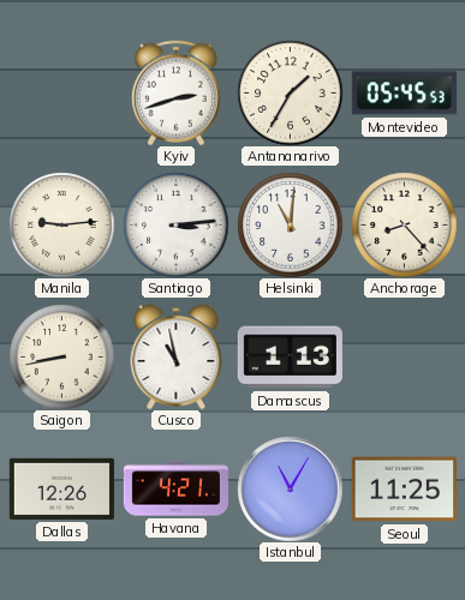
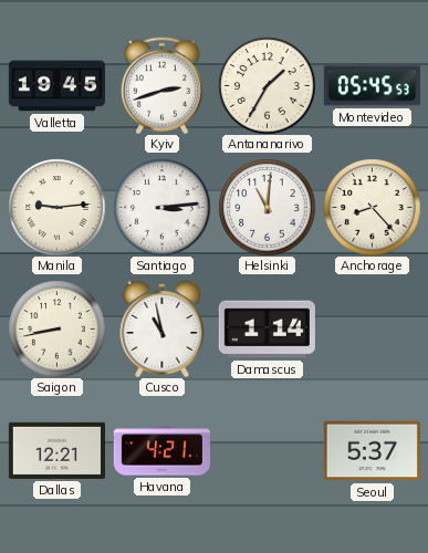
Valletta: none -> 19:45
Damascus: 1:13 -> 1:14
Dallas: 12:26 -> 12:21
Istanbul: 11:05 -> none
Seoul: 11:25 -> 5:37
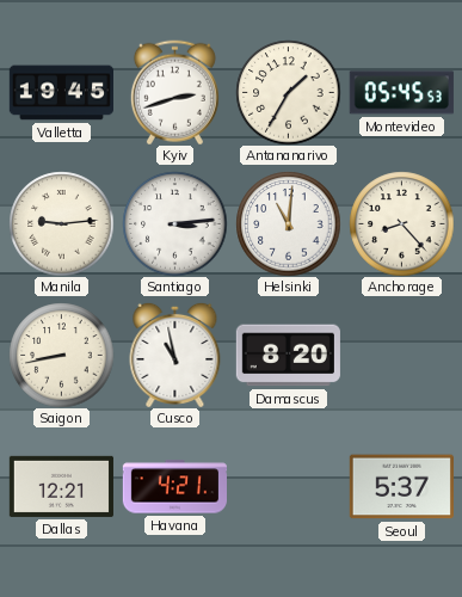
Damascus: 1:14 -> 8:20
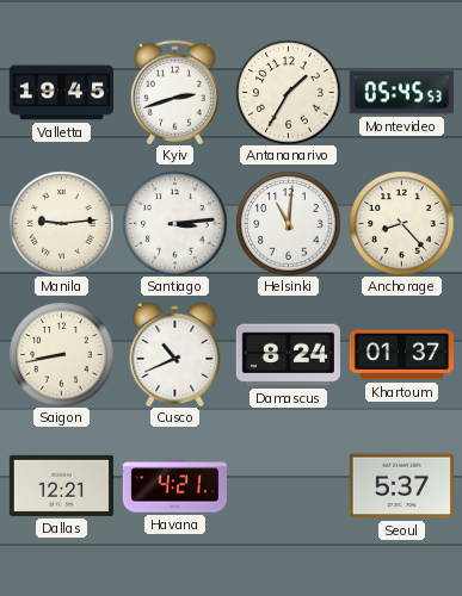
Cusco: 10:58 -> 10:41
Damascus: 8:20 -> 8:24
Khartoum: none -> 01:37
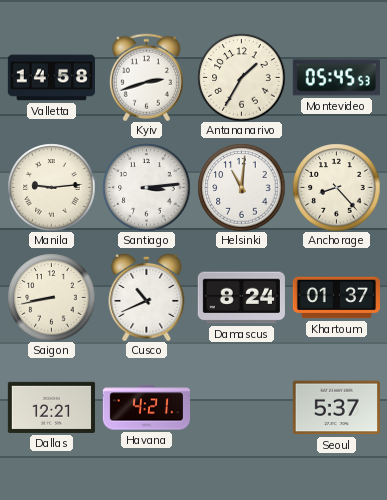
Valletta: 19:45 -> 14:58
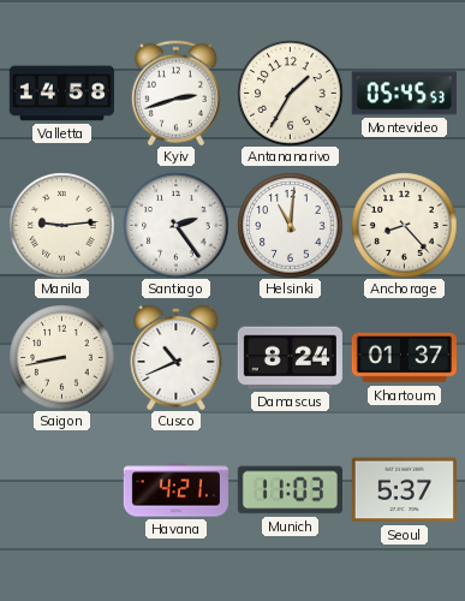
Santiago: 3:14 -> 2:24
Dallas: 12:21 -> none
Munich: none -> 11:03
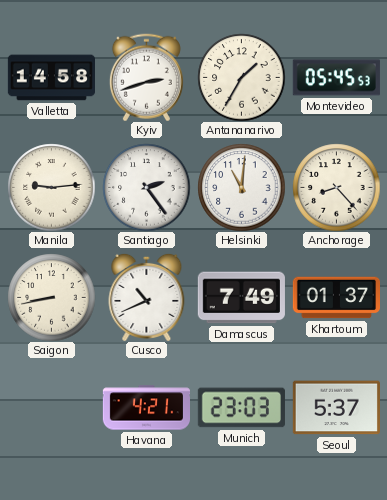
Damascus: 8:24 -> 7:49
Munich: 11:03 -> 23:03
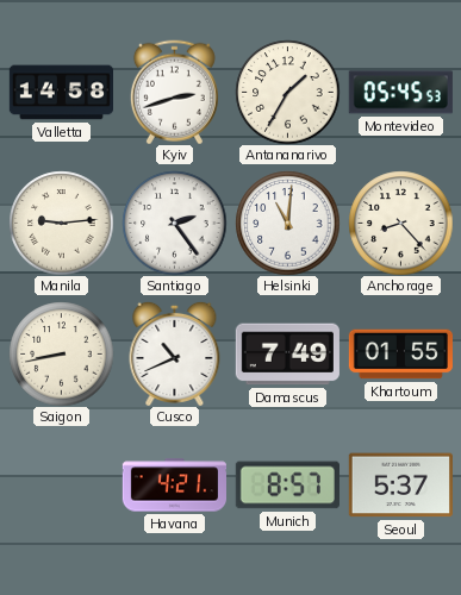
Khartoum: 01:37 -> 01:55
Munich: 23:03 -> 8:57
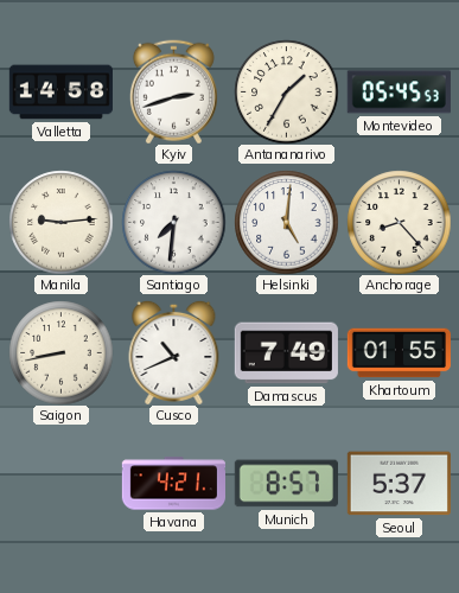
Santiago: 2:24 -> 7:31
Helsinki: 11:01 -> 5:01
